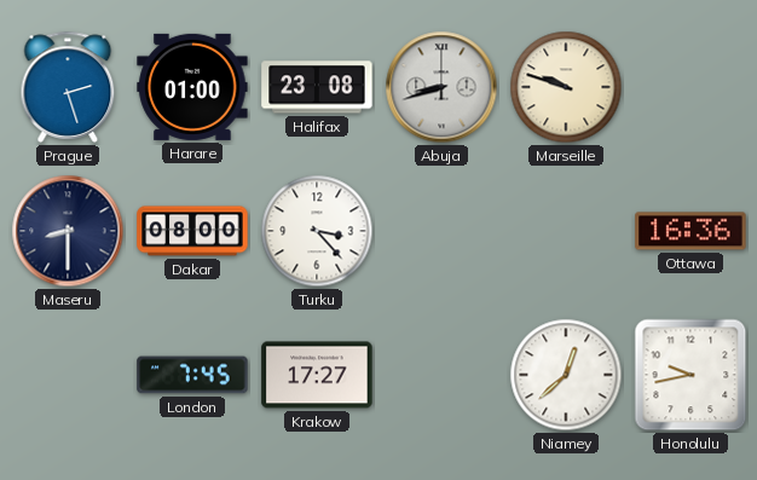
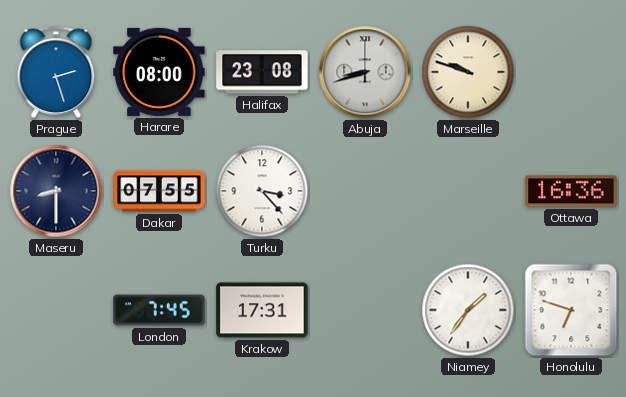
Harare: 01:00 -> 08:00
Dakar: 08:00 -> 07:55
Krakow: 17:27 -> 17:31
Niamey: 12:38 -> 1:36
Honolulu: 9:43 -> 6:48
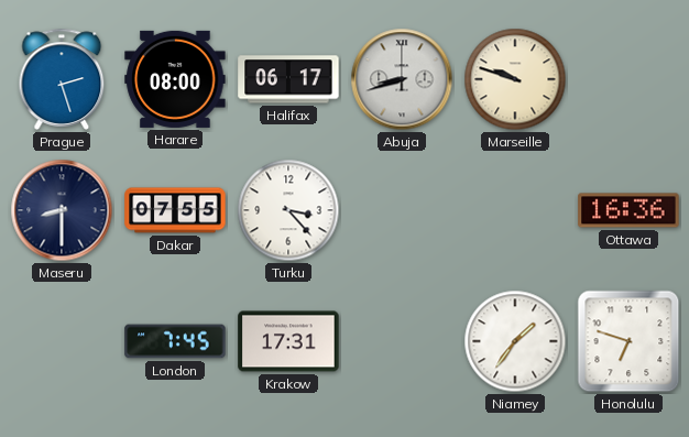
Halifax: 23:08 -> 06:17
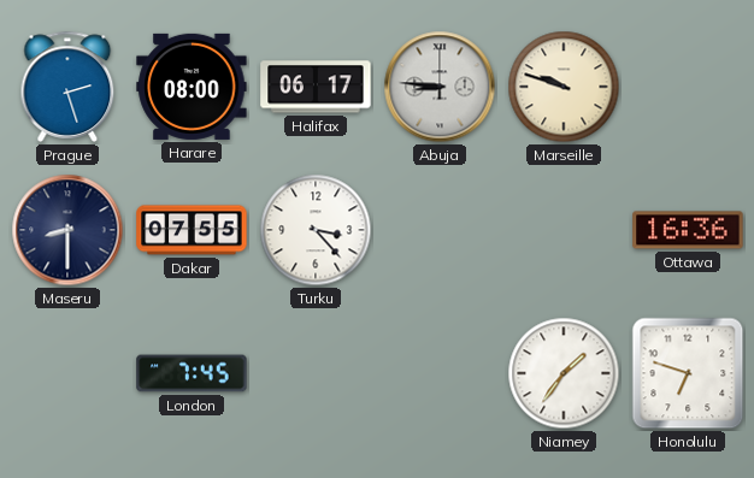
Abuja: 8:42 -> 8:46
Krakow: 17:31 -> none
